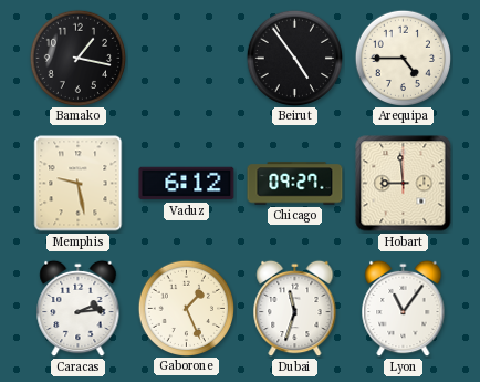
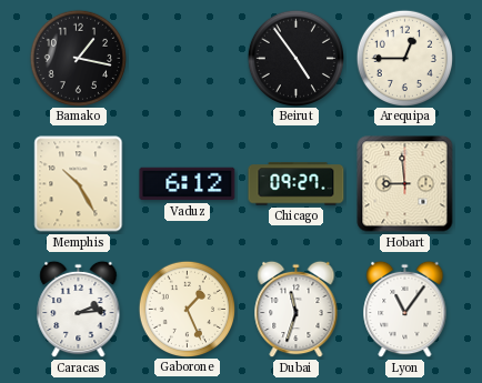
Arequipa: 4:45 -> 12:45
Memphis: 9:28 -> 10:25
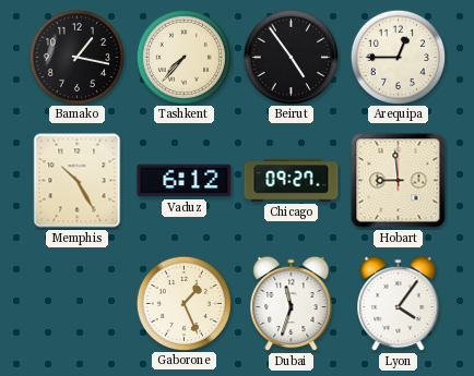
Tashkent: none -> 7:37
Caracas: 2:14 -> none
Lyon: 11:06 -> 4:06
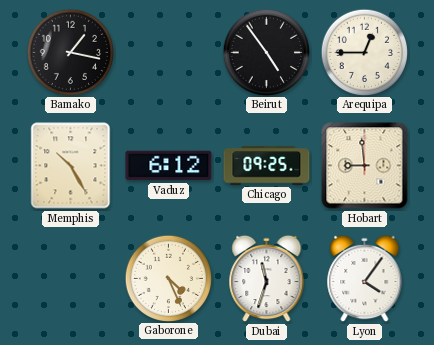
Tashkent: 7:37 -> none
Chicago: 09:27 -> 09:25
Gaborone: 1:26 -> 4:26
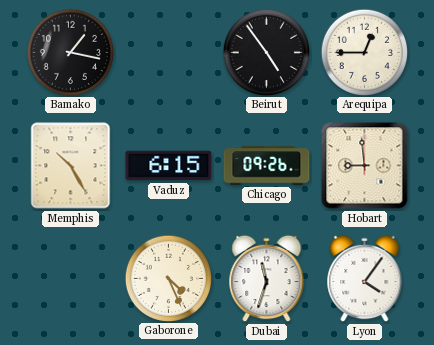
Vaduz: 6:12 -> 6:15
Chicago: 09:25 -> 09:26
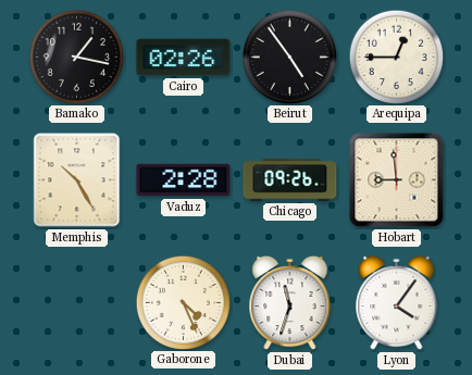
Cairo: none -> 02:26
Vaduz: 6:15 -> 2:28
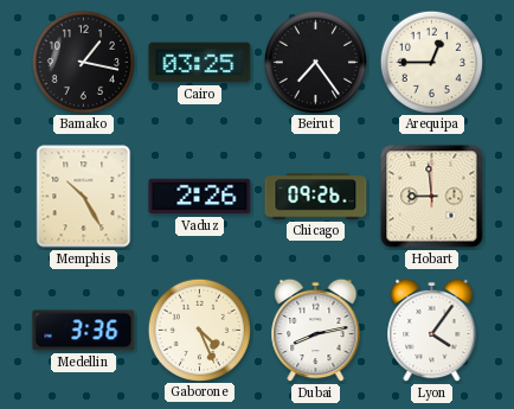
Cairo: 02:26 -> 03:25
Beirut: 4:54 -> 7:24
Vaduz: 2:28 -> 2:26
Medellin: none -> 3:36
Dubai: 11:33 -> 8:13
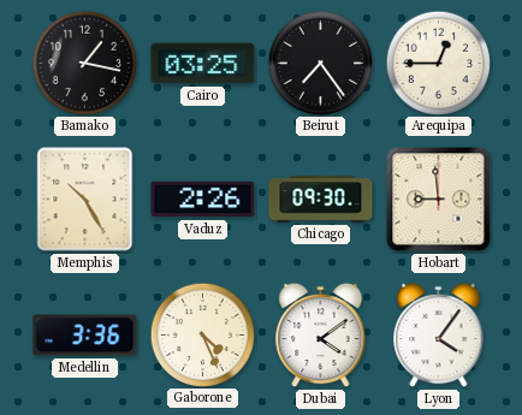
Chicago: 09:26 -> 09:30
Dubai: 8:13 -> 4:09
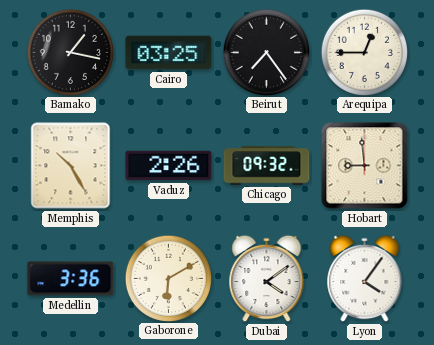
Chicago: 09:30 -> 09:32
Gaborone: 4:26 -> 6:10
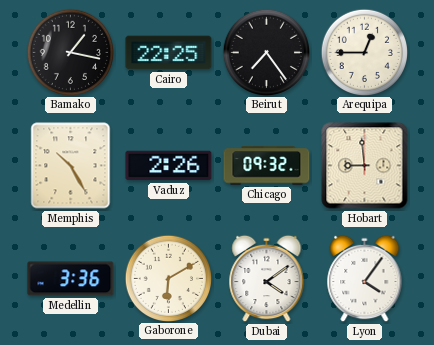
Cairo: 03:25 -> 22:25
